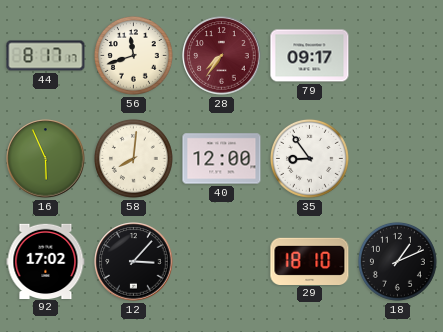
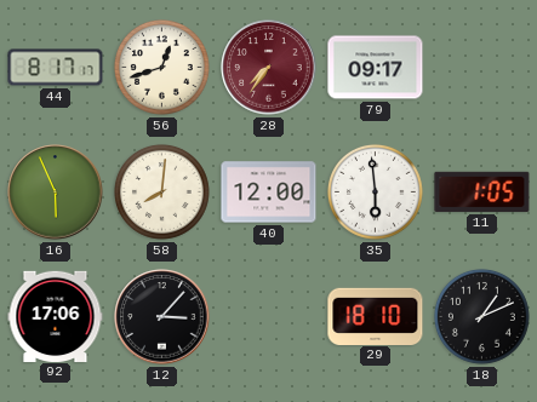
56: 11:42 -> 12:42
35: 8:54 -> 5:59
11: none -> 1:05
92: 17:02 -> 17:06
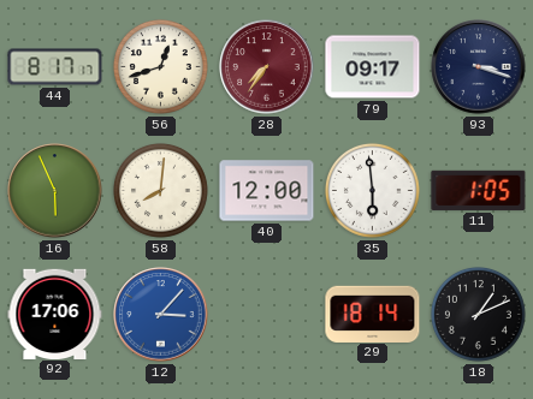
93: none -> 3:18
12 dial: black -> blue
29: 18:10 -> 18:14
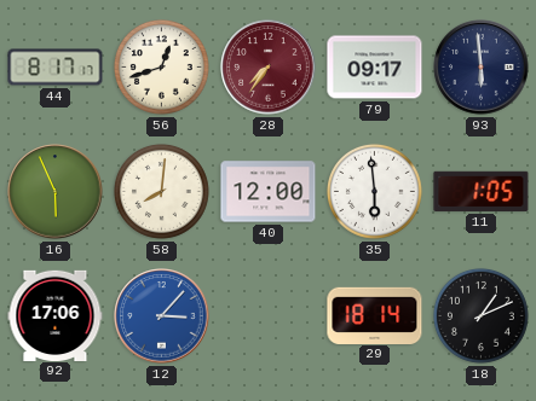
93: 3:18 -> 5:59
